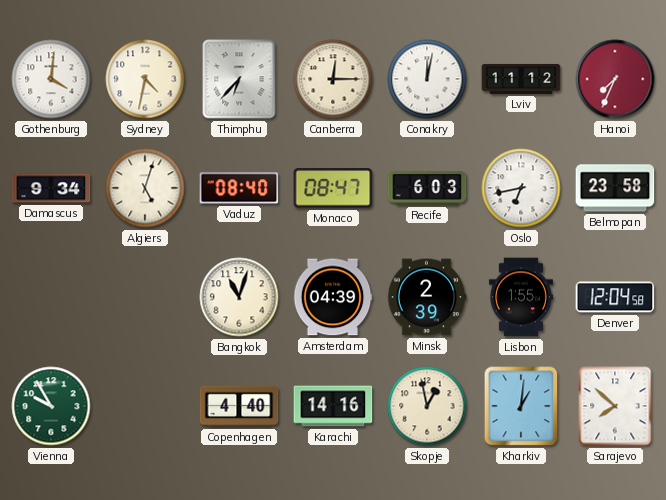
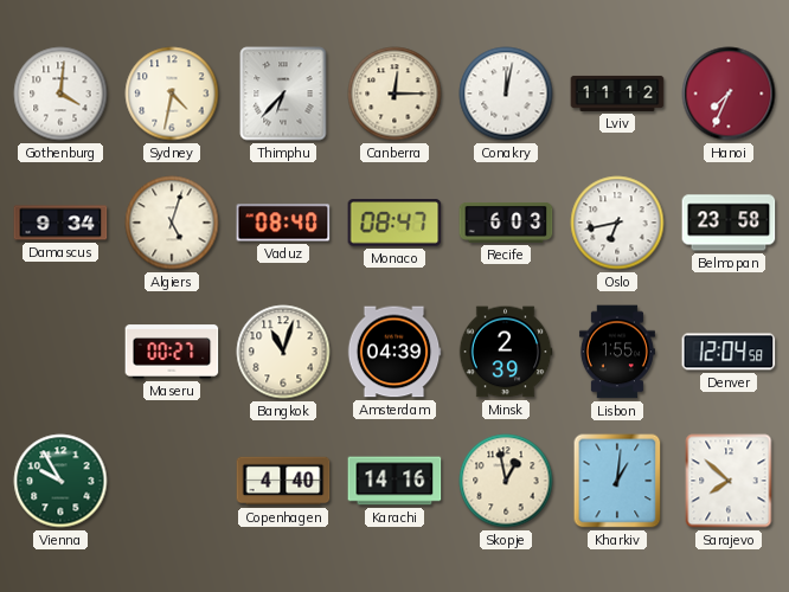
Maseru: none -> 00:27
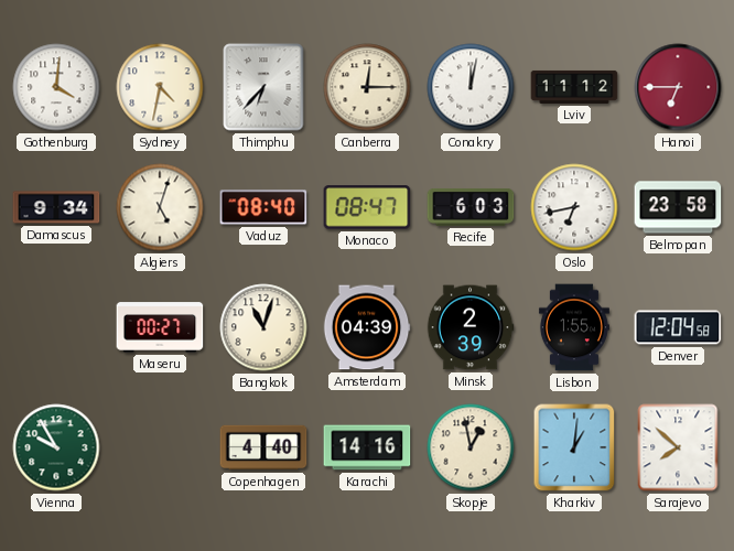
Hanoi: 7:34 -> 6:45
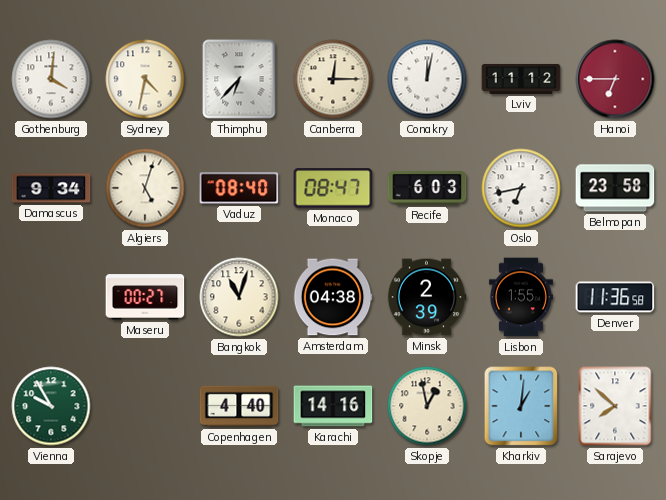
Amsterdam: 04:39 -> 04:38
Denver: 12:04 -> 11:36
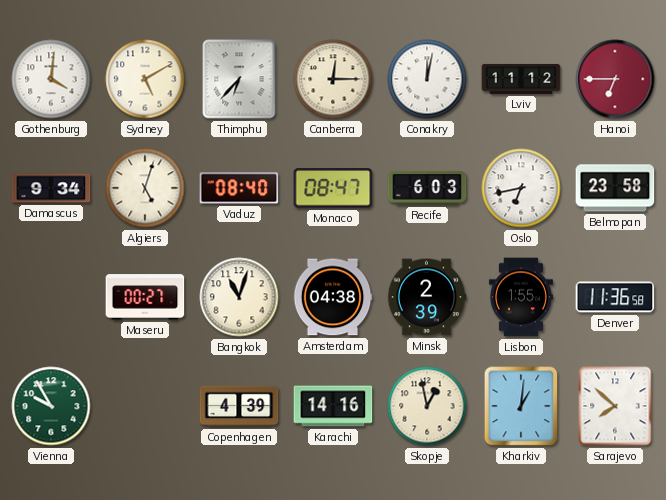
Sydney: 4:32 -> 5:10
Copenhagen: 4:40 -> 4:39
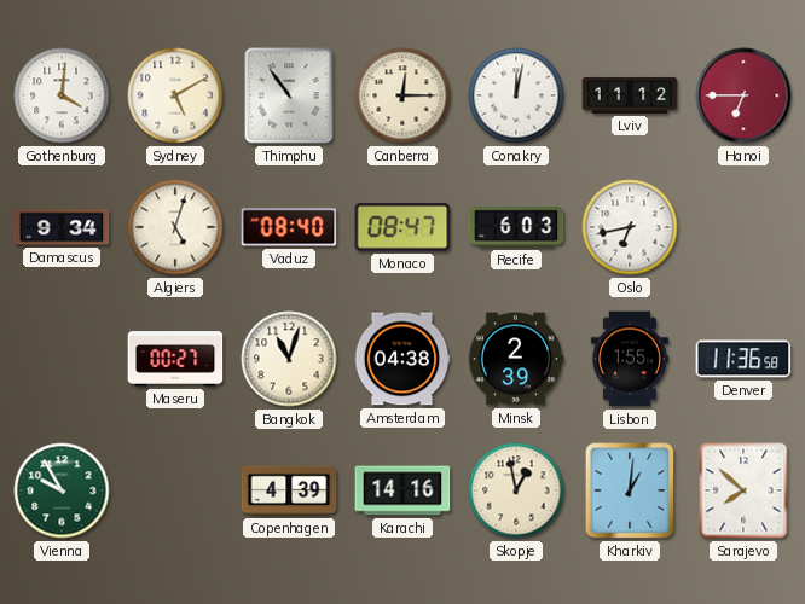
Thimphu: 6:37 -> 10:54
Belmopan: 23:58 -> none
